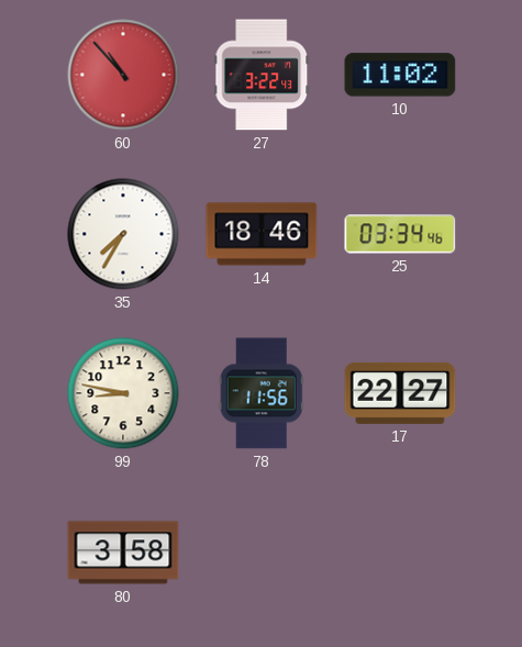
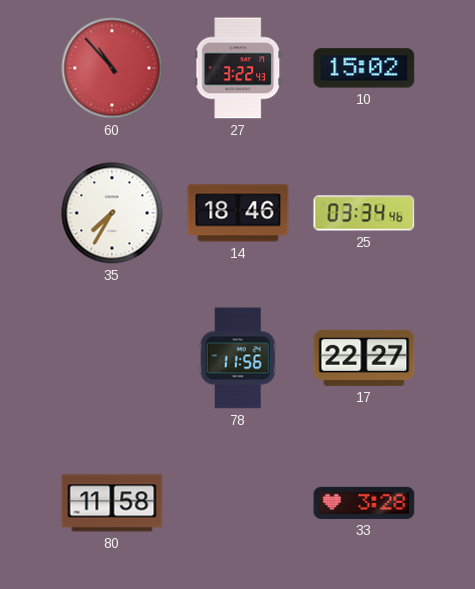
10: 11:02 -> 15:02
99: 8:47 -> none
80: 3:58 -> 11:58
33: none -> 3:28
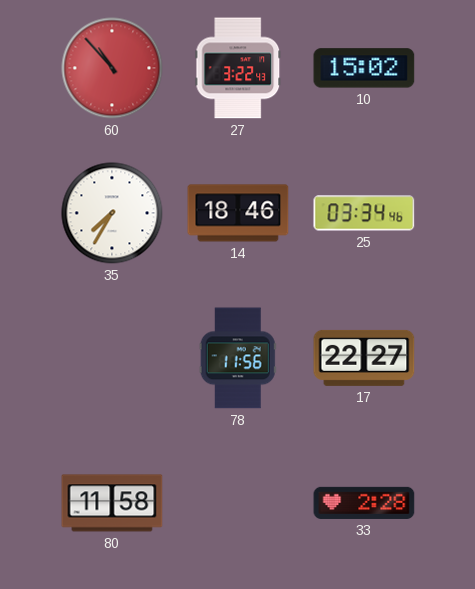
33: 3:28 -> 2:28
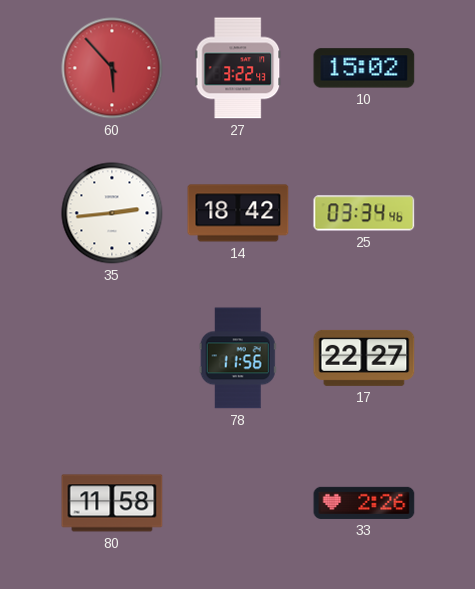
60: 10:53 -> 5:53
35: 7:35 -> 2:44
14: 18:46 -> 18:42
33: 2:28 -> 2:26
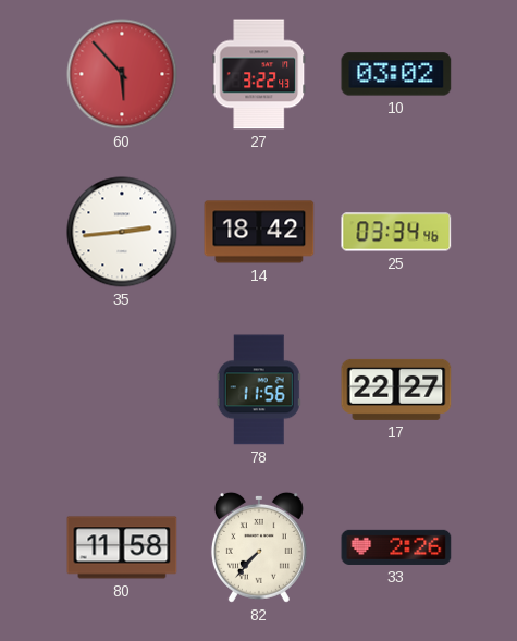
10: 15:02 -> 03:02
82: none -> 7:37
